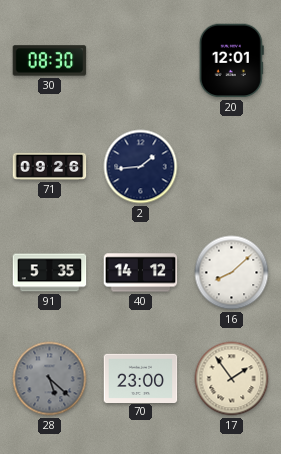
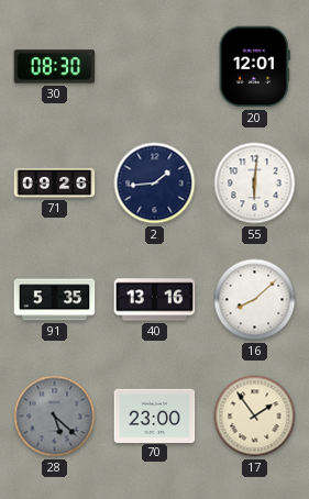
55: none -> 6:01
40: 14:12 -> 13:16
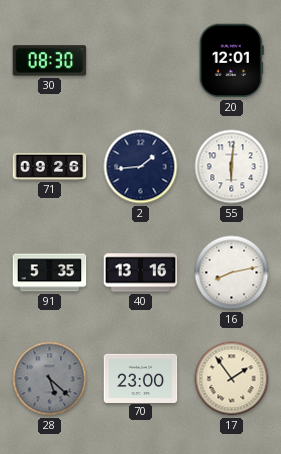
16: 8:08 -> 8:13
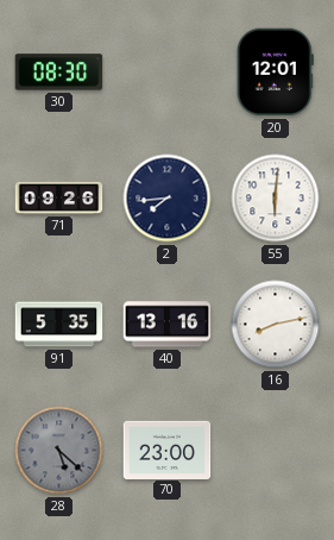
2: 1:44 -> 7:44
17: 1:54 -> none
